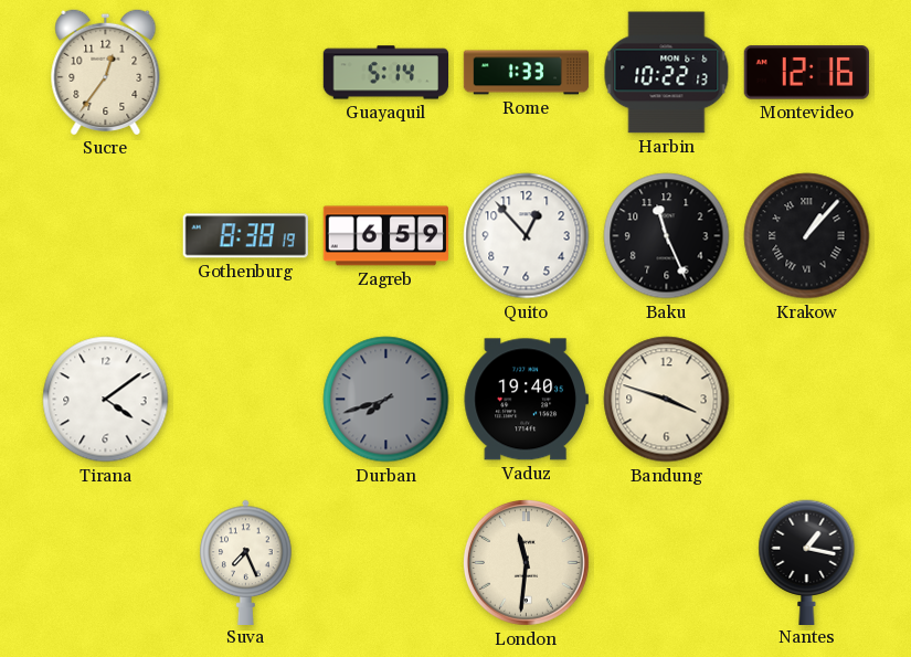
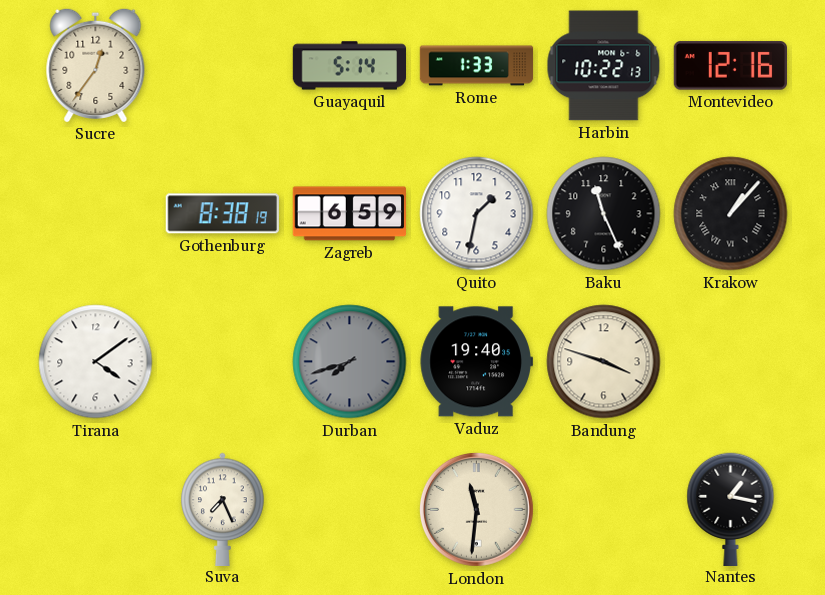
Quito: 12:53 -> 1:32
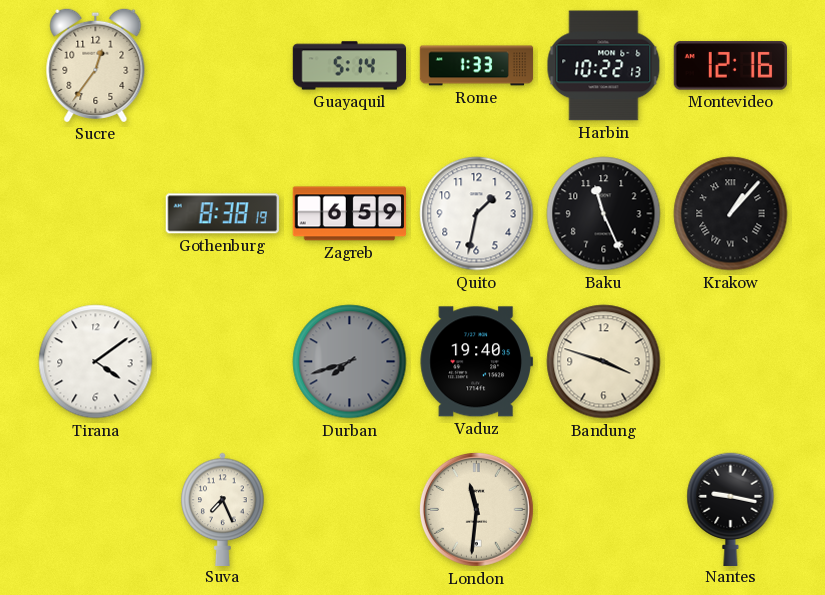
Nantes: 1:17 -> 9:17
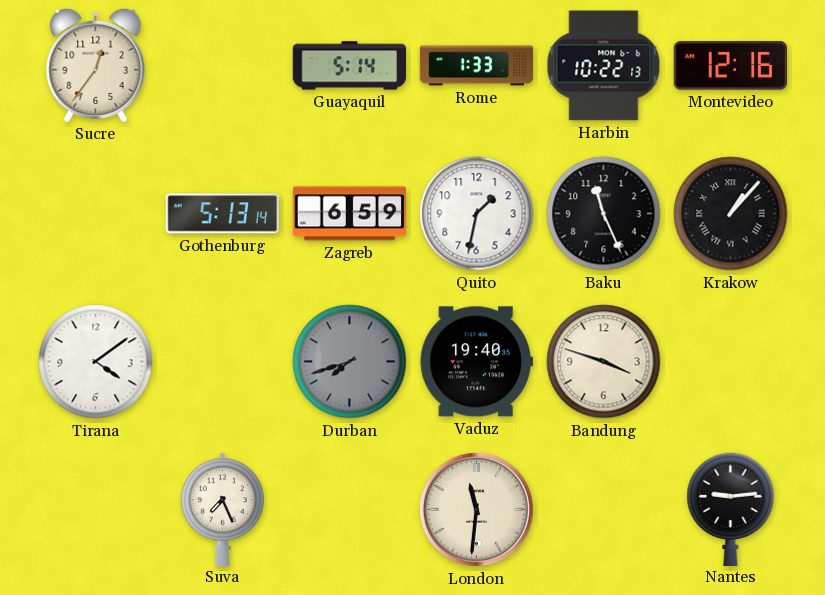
Gothenburg: 8:38 -> 5:13
Nantes: 9:17 -> 9:14
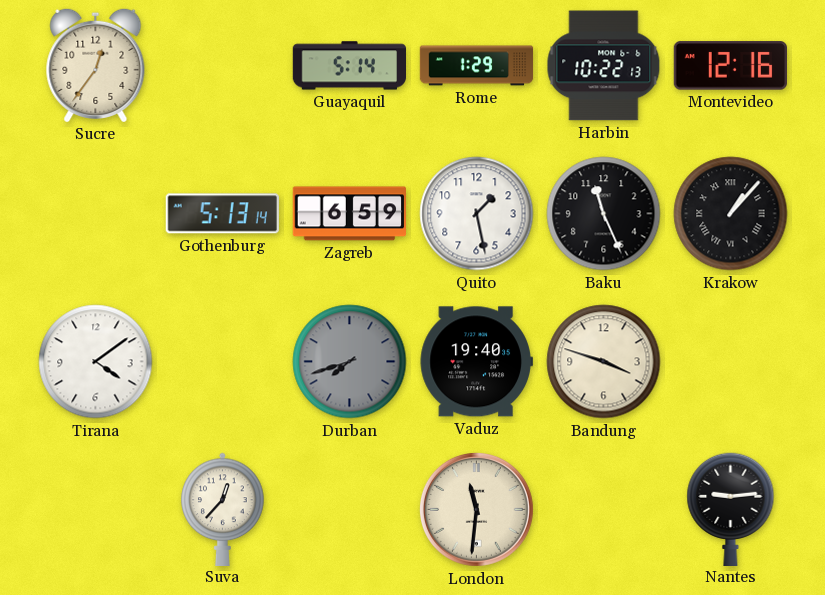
Rome: 1:33 -> 1:29
Quito: 1:32 -> 1:28
Suva: 7:26 -> 12:37
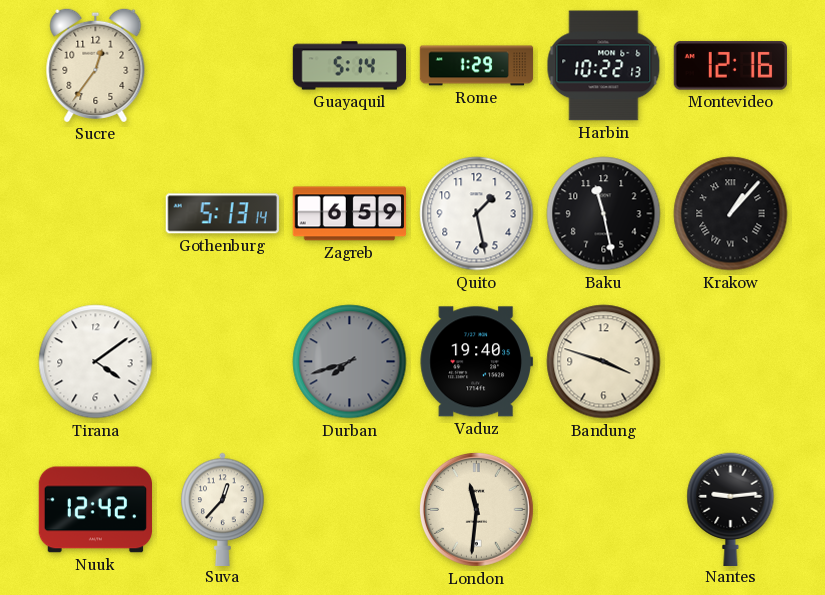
Baku: 11:26 -> 11:28
Nuuk: none -> 12:42
